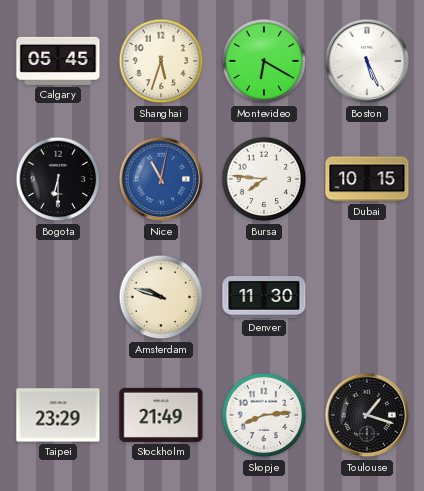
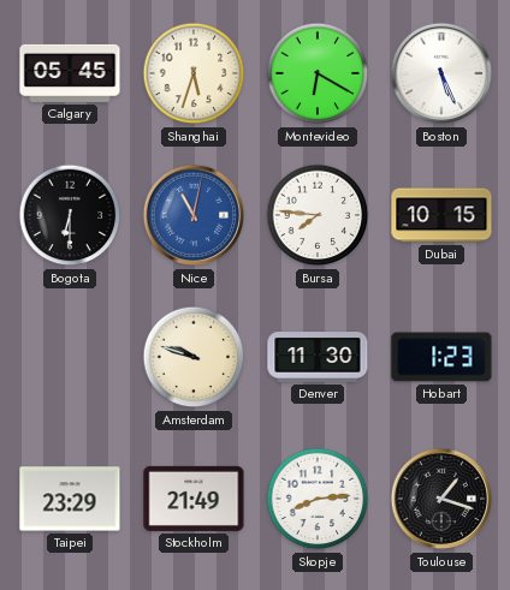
Hobart: none -> 1:23
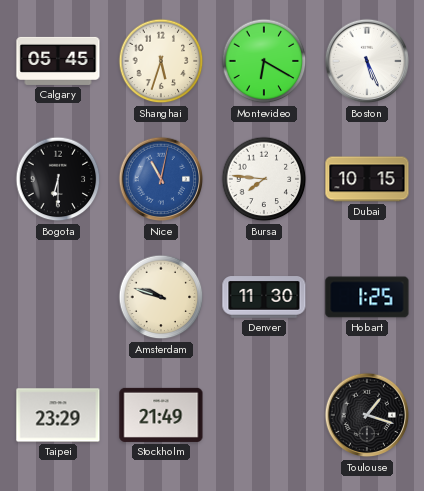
Hobart: 1:23 -> 1:25
Skopje: 8:14 -> none
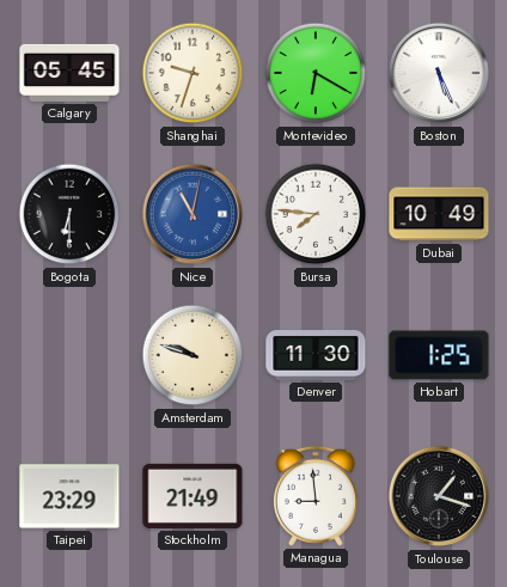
Shanghai: 5:33 -> 9:33
Dubai: 10:15 -> 10:49
Managua: none -> 8:59
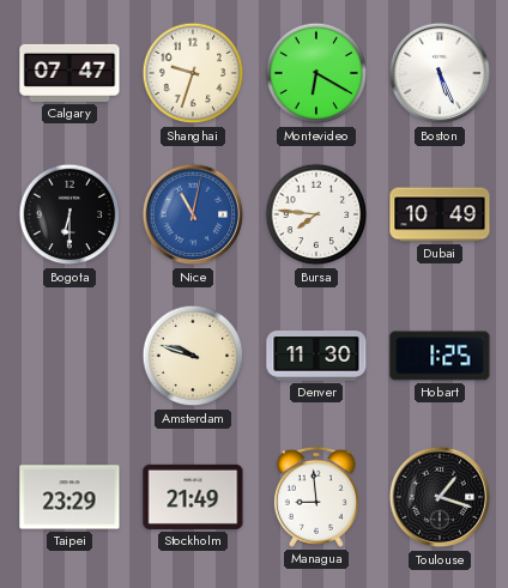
Calgary: 05:45 -> 07:47
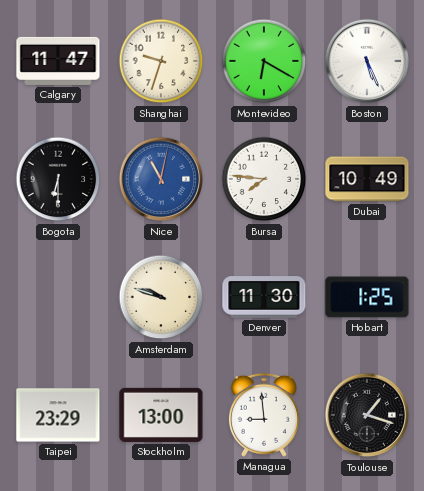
Calgary: 07:47 -> 11:47
Stockholm: 21:49 -> 13:00
